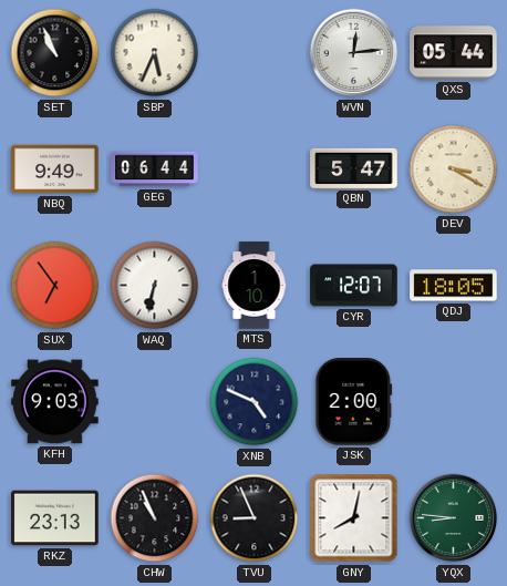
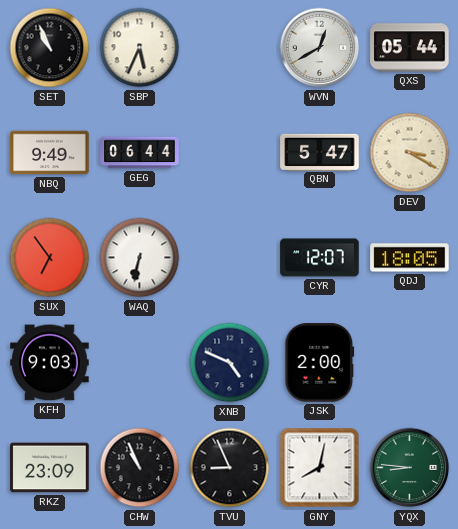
WVN: 12:14 -> 12:40
MTS: 1:10 -> none
RKZ: 23:13 -> 23:09
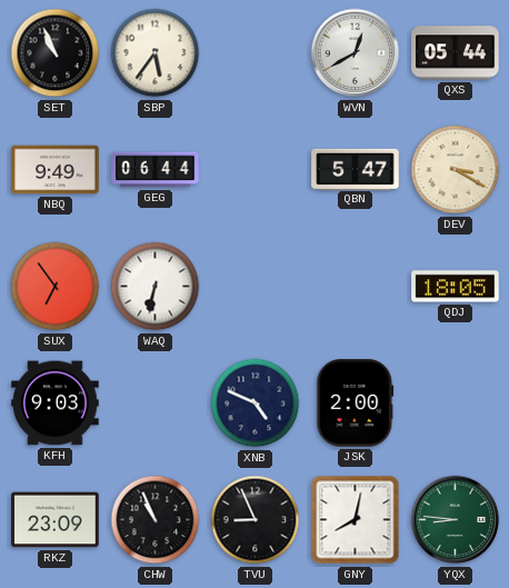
SBP: 5:34 -> 5:36
CYR: 12:07 -> none
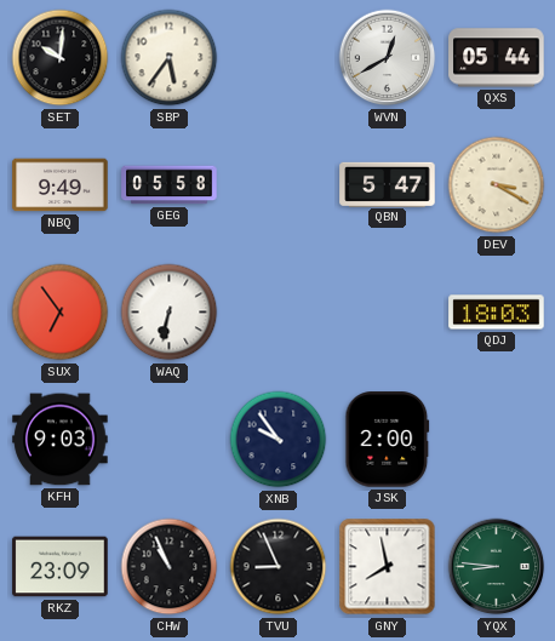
SET: 10:56 -> 10:01
GEG: 06:44 -> 05:58
QDJ: 18:05 -> 18:03
XNB: 4:49 -> 9:54
GNY: 8:02 -> 7:58
